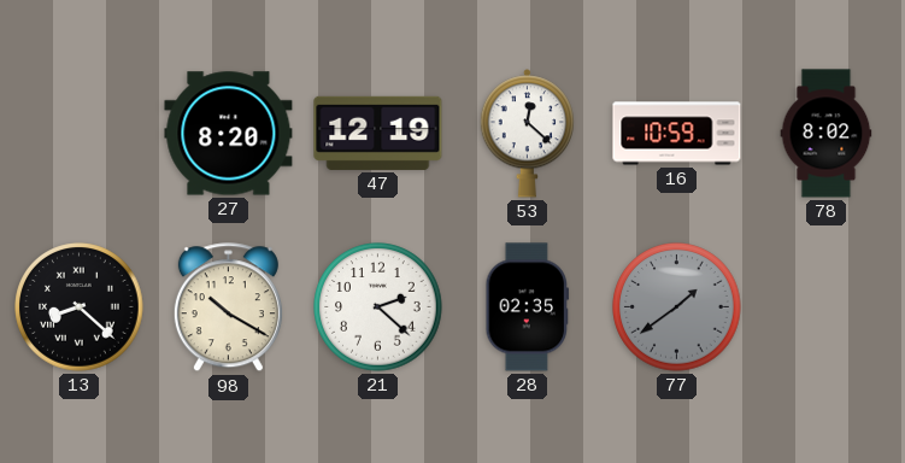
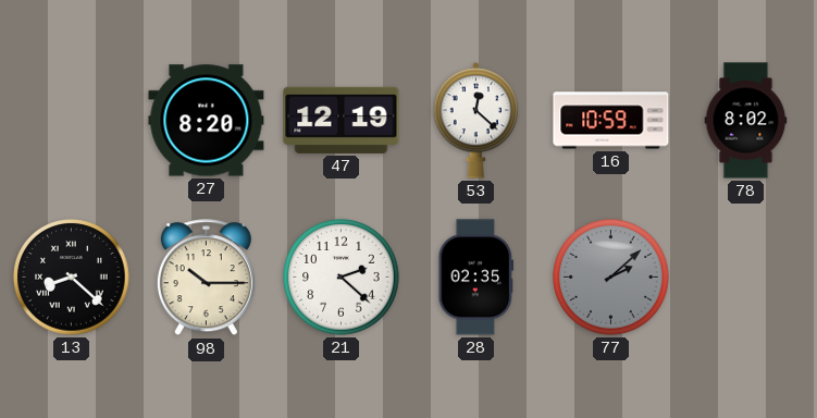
98: 10:20 -> 10:15
77: 1:39 -> 2:08
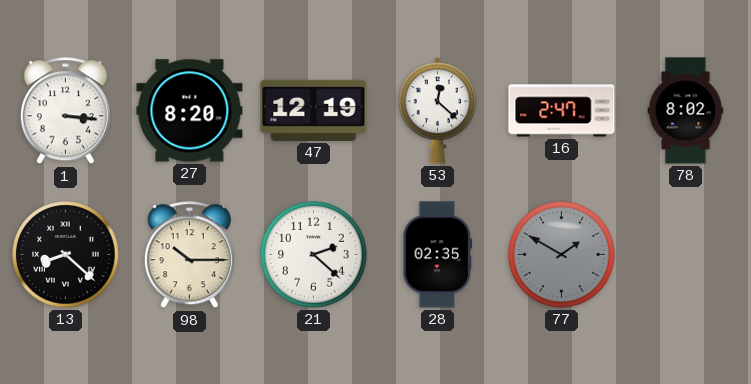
1: none -> 3:16
16: 10:59 -> 2:47
77: 2:08 -> 1:50
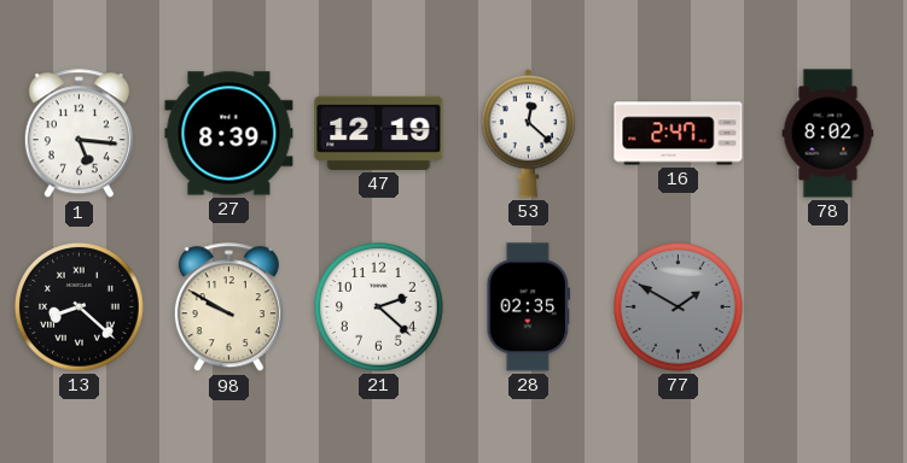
1: 3:16 -> 5:16
27: 8:20 -> 8:39
98: 10:15 -> 9:50
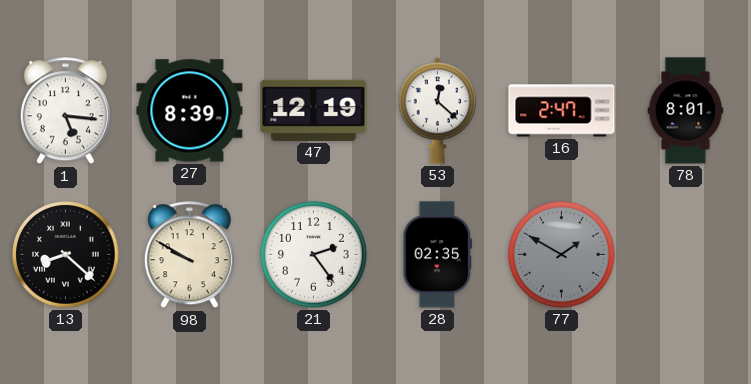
78: 8:02 -> 8:01
21: 2:22 -> 2:24
